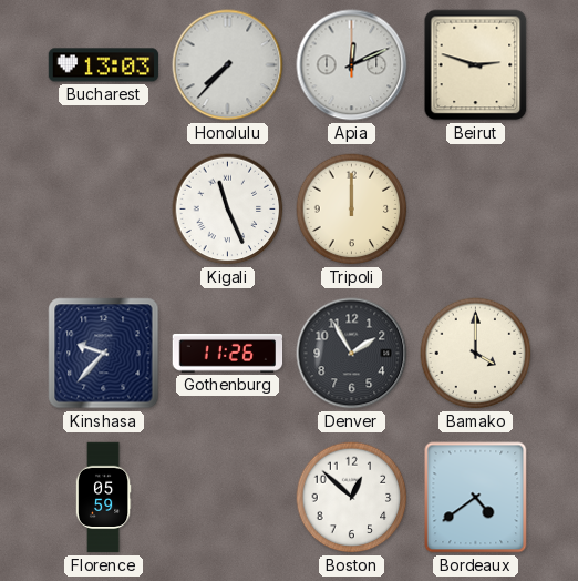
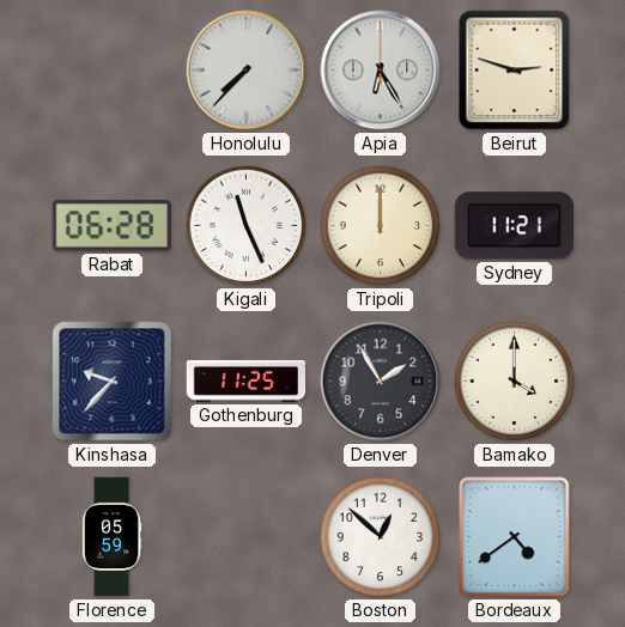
Bucharest: 13:03 -> none
Apia: 12:11 -> 6:25
Rabat: none -> 06:28
Sydney: none -> 11:21
Gothenburg: 11:26 -> 11:25
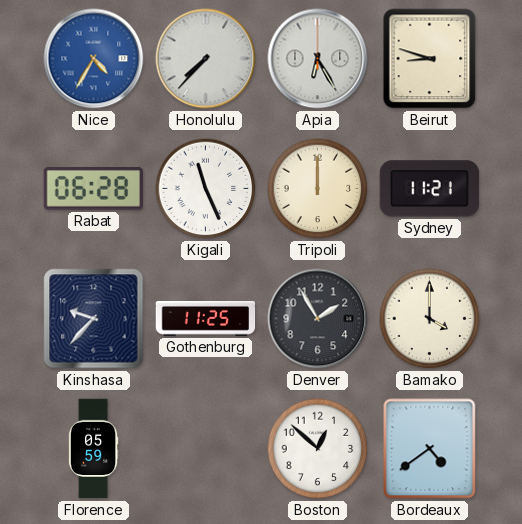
Nice: none -> 4:35
Beirut: 2:48 -> 8:48
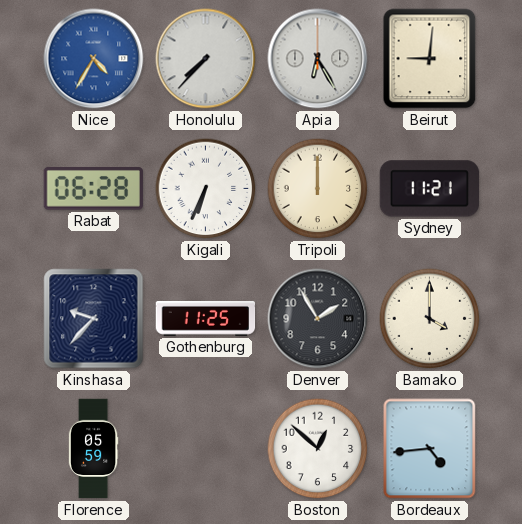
Beirut: 8:48 -> 9:01
Kigali: 11:26 -> 6:34
Bordeaux: 4:39 -> 4:44
